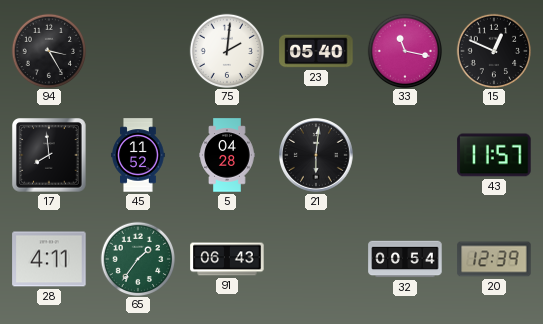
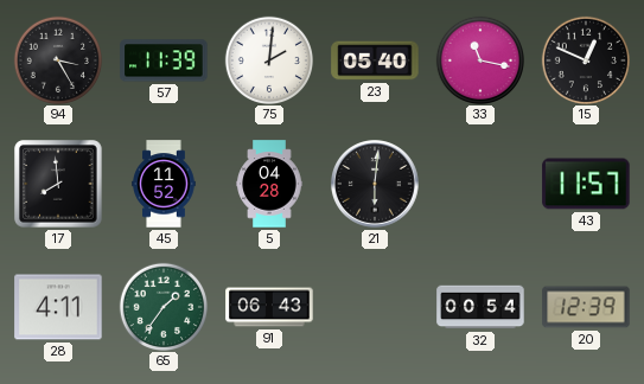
57: none -> 11:39
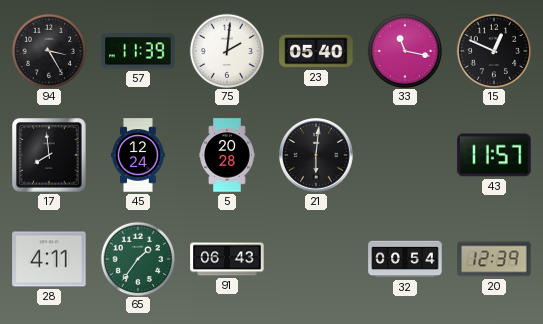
45: 11:52 -> 12:24
5: 04:28 -> 20:28
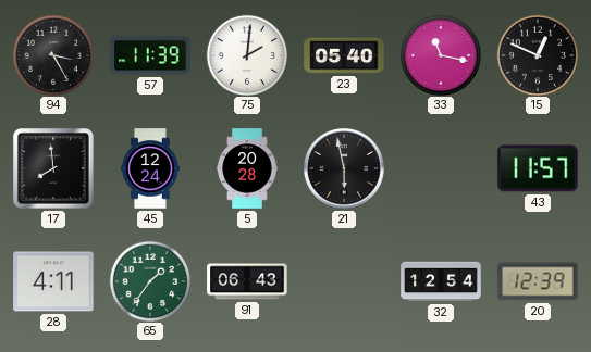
21: 6:01 -> 5:58
32: 00:54 -> 12:54
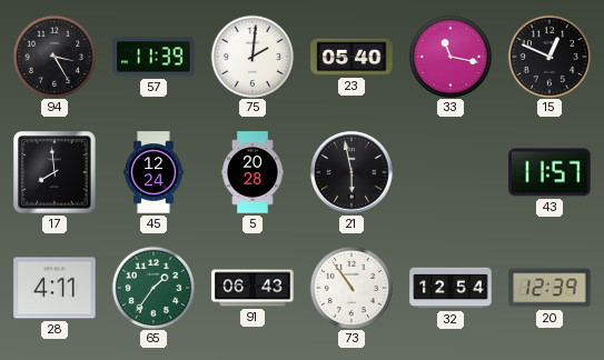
73: none -> 10:54
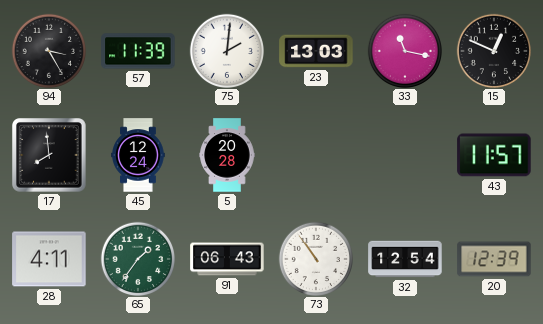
23: 05:40 -> 13:03
21: 5:58 -> none
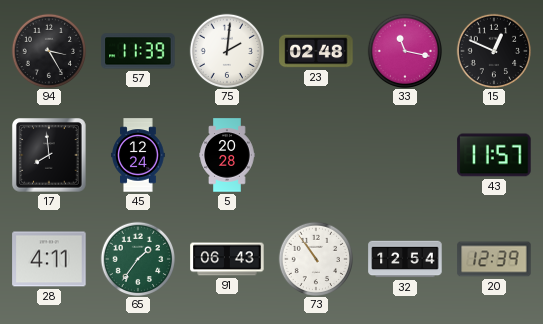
23: 13:03 -> 02:48
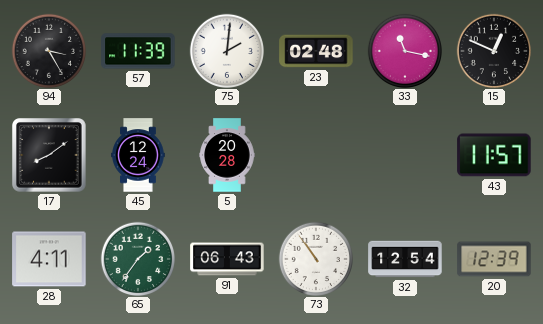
17: 7:59 -> 8:09
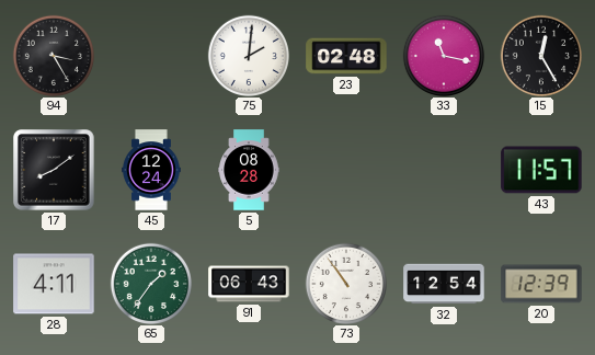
57: 11:39 -> none
15: 12:49 -> 12:25
5: 20:28 -> 08:28
